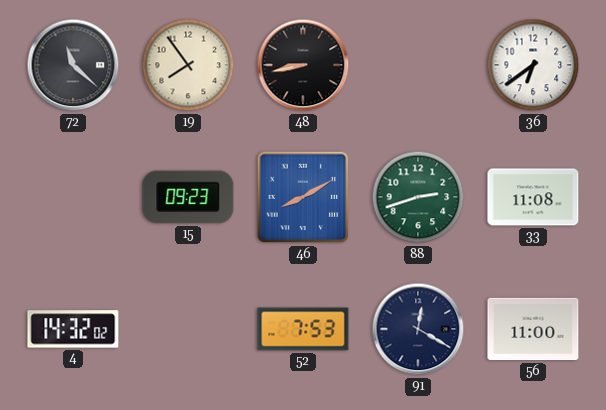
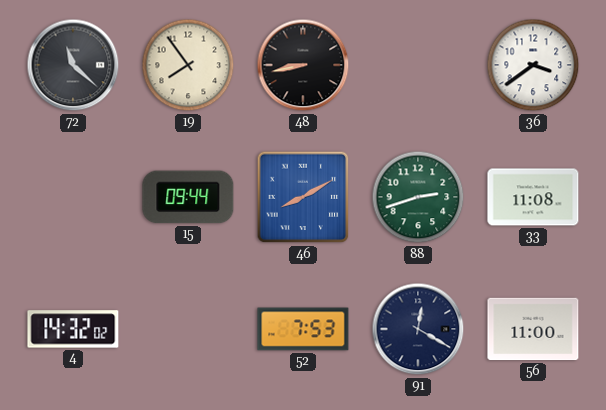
36: 6:39 -> 3:39
15: 09:23 -> 09:44
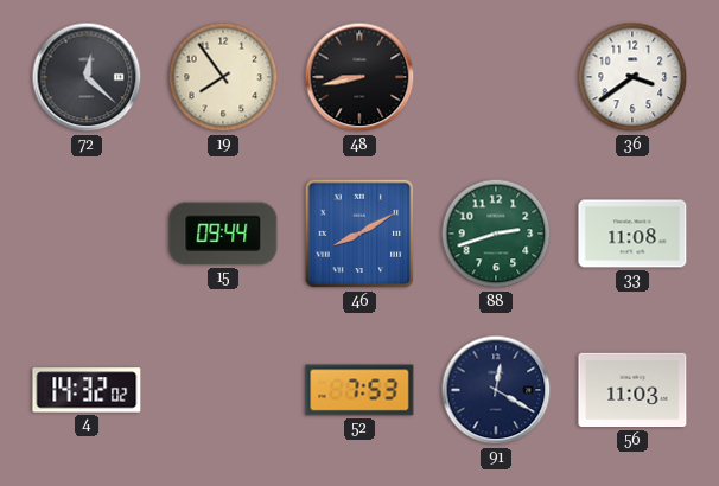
72: 11:22 -> 12:22
56: 11:00 -> 11:03
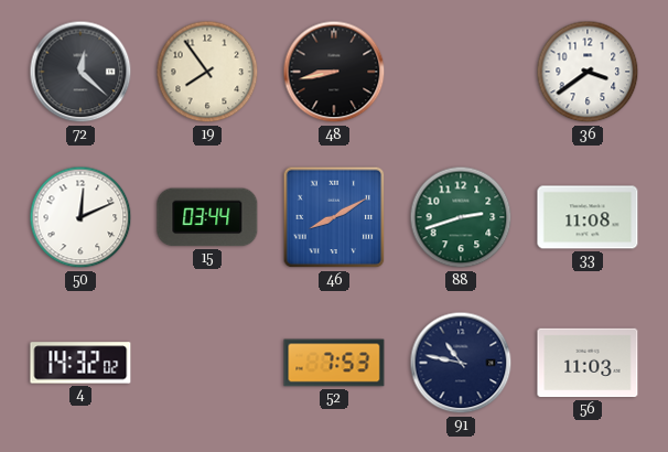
50: none -> 12:11
15: 09:44 -> 03:44
91: 12:20 -> 10:47
